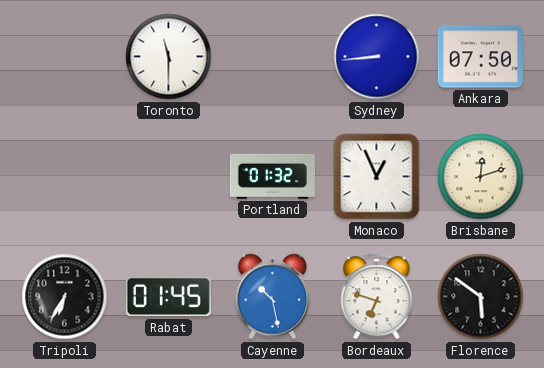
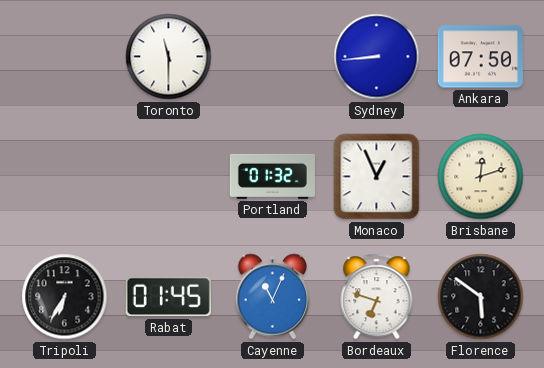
Cayenne: 10:28 -> 11:04
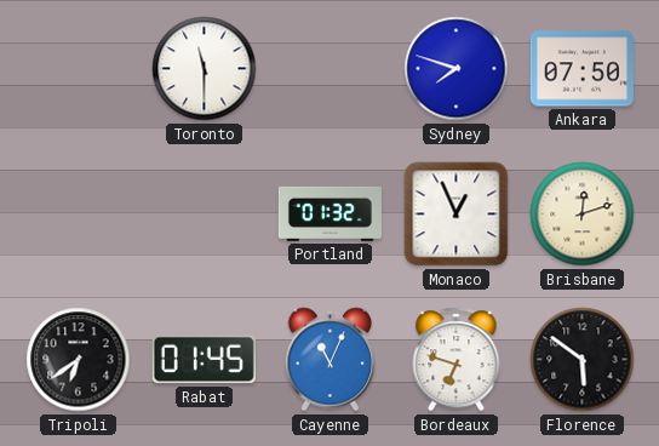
Sydney: 8:44 -> 7:48
Tripoli: 6:35 -> 6:39
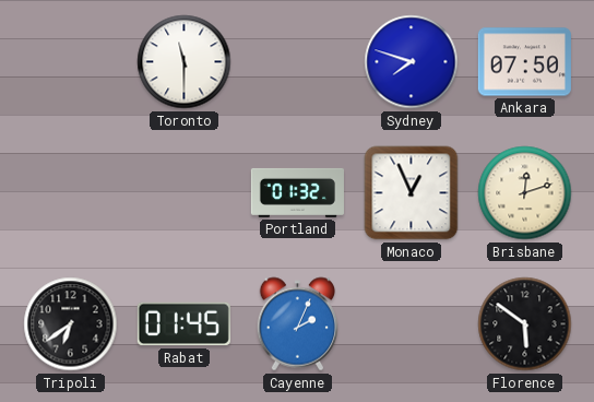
Cayenne: 11:04 -> 2:04
Bordeaux: 6:48 -> none
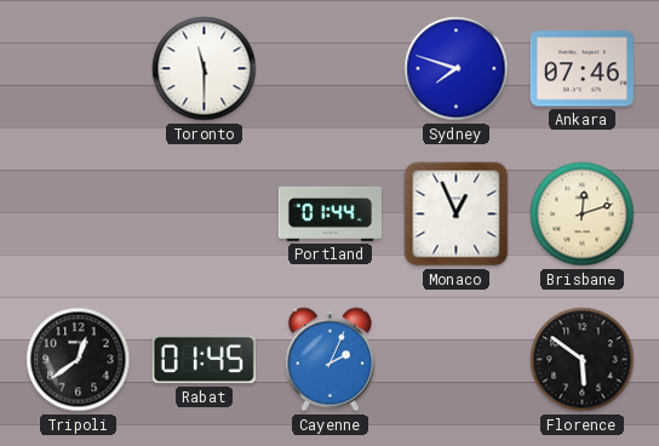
Ankara: 07:50 -> 07:46
Portland: 01:32 -> 01:44
Tripoli: 6:39 -> 12:39
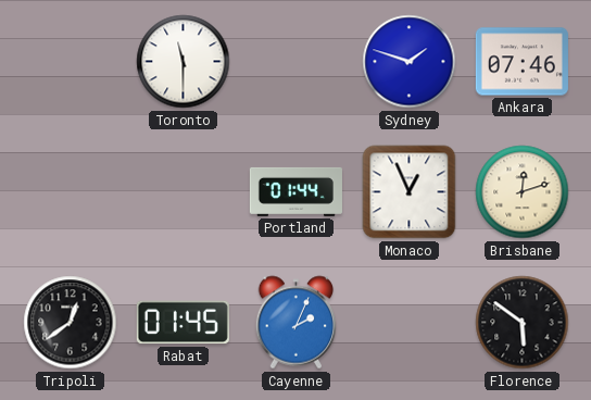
Sydney: 7:48 -> 1:48
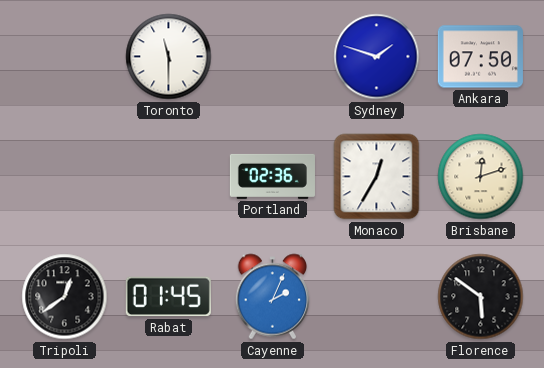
Ankara: 07:46 -> 07:50
Portland: 01:44 -> 02:36
Monaco: 12:56 -> 12:35
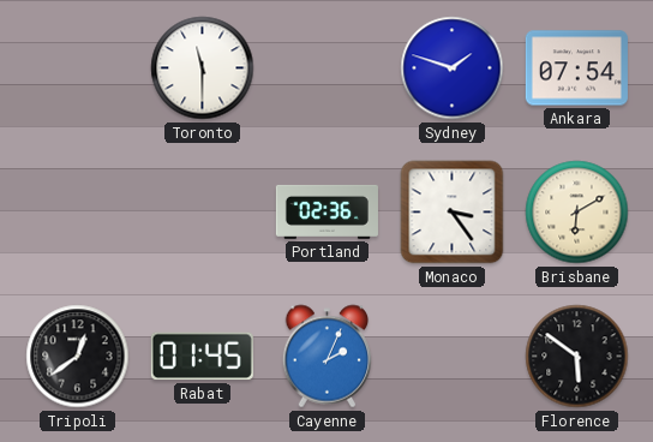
Ankara: 07:50 -> 07:54
Monaco: 12:35 -> 3:24
Brisbane: 12:12 -> 6:10
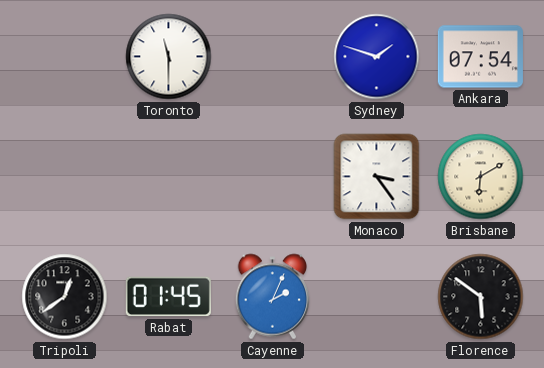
Portland: 02:36 -> none
